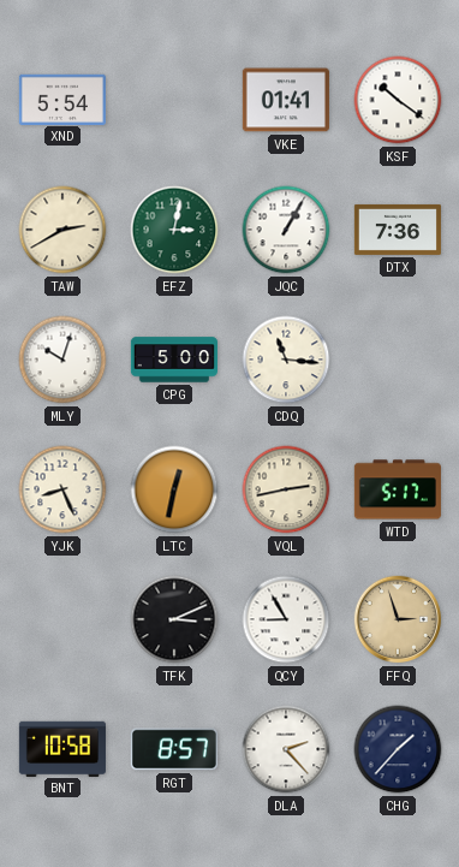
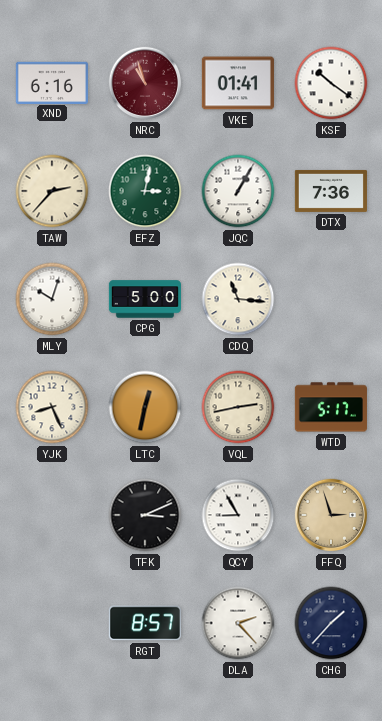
XND: 5:54 -> 6:16
NRC: none -> 10:57
TAW: 2:40 -> 2:37
BNT: 10:58 -> none
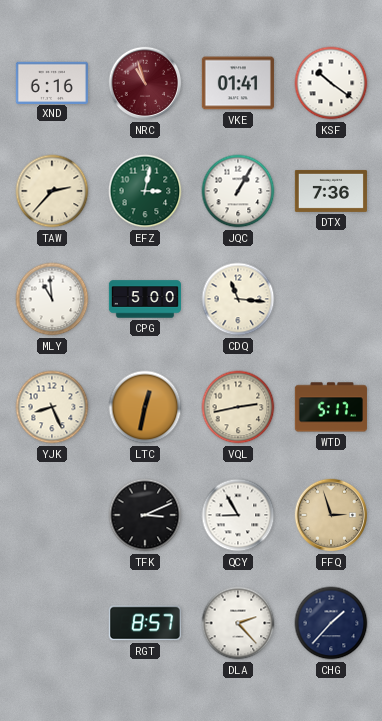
MLY: 10:03 -> 10:59
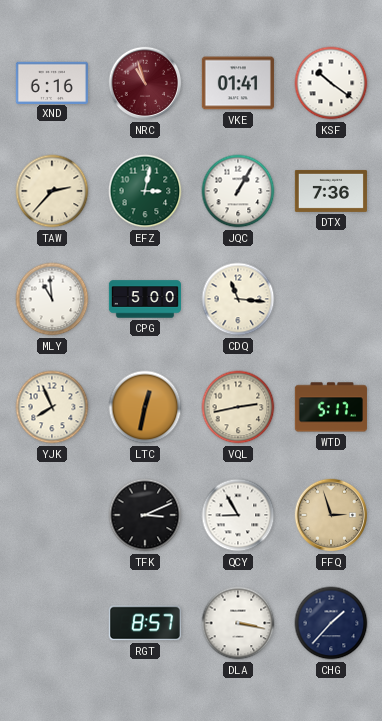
YJK: 8:26 -> 7:56
DLA: 2:23 -> 3:17
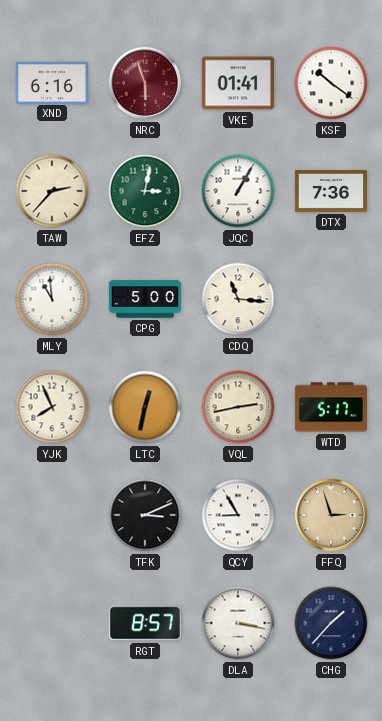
NRC: 10:57 -> 5:57
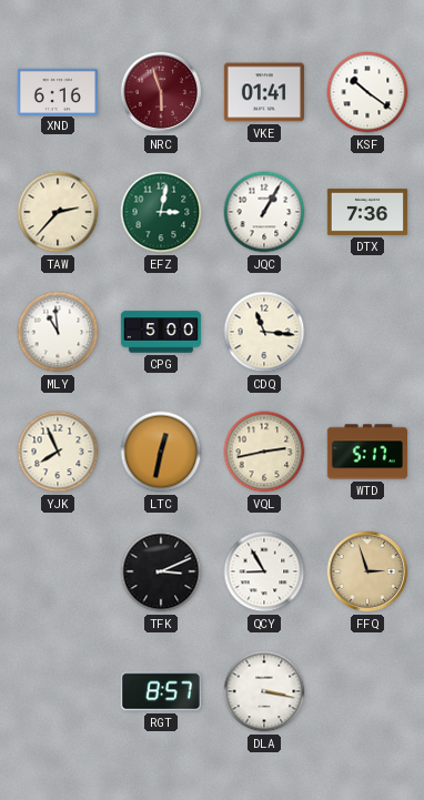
CHG: 1:37 -> none
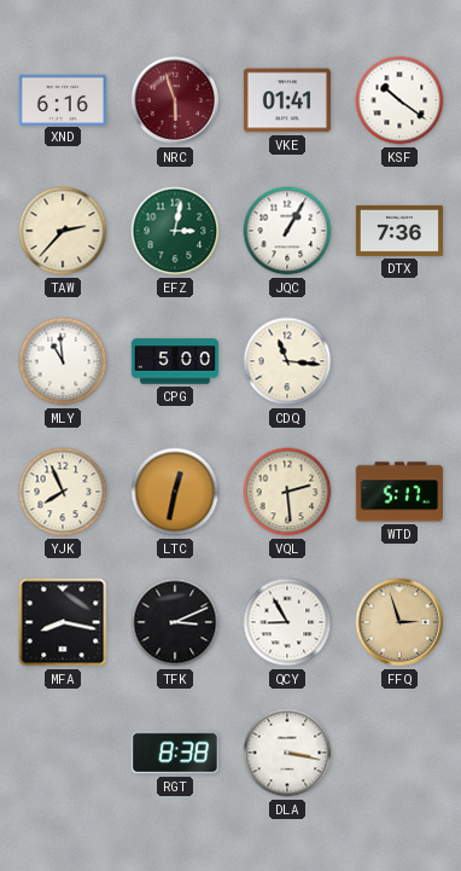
VQL: 2:43 -> 2:29
MFA: none -> 8:17
RGT: 8:57 -> 8:38
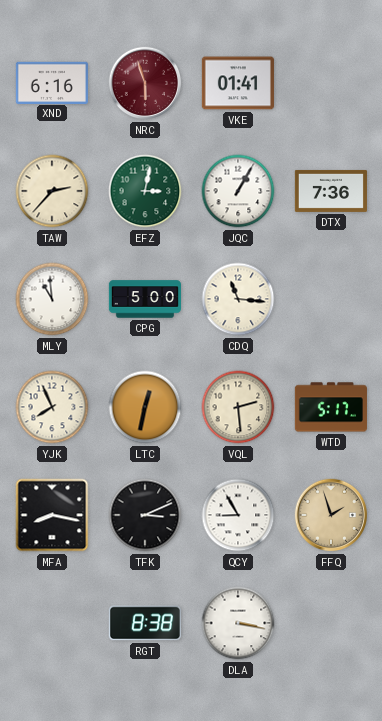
KSF: 10:21 -> none
FFQ: 2:57 -> 1:57
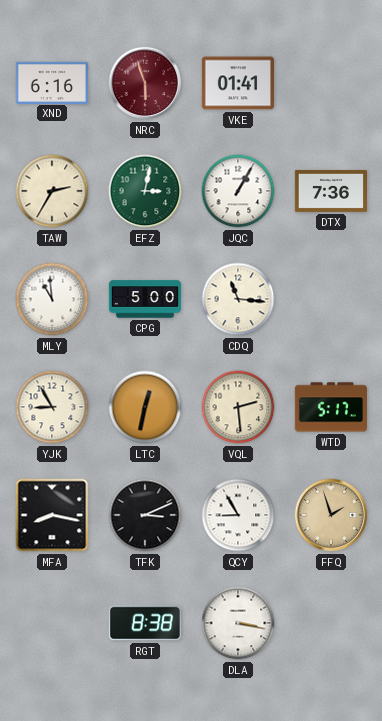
TAW: 2:37 -> 2:35
YJK: 7:56 -> 8:55
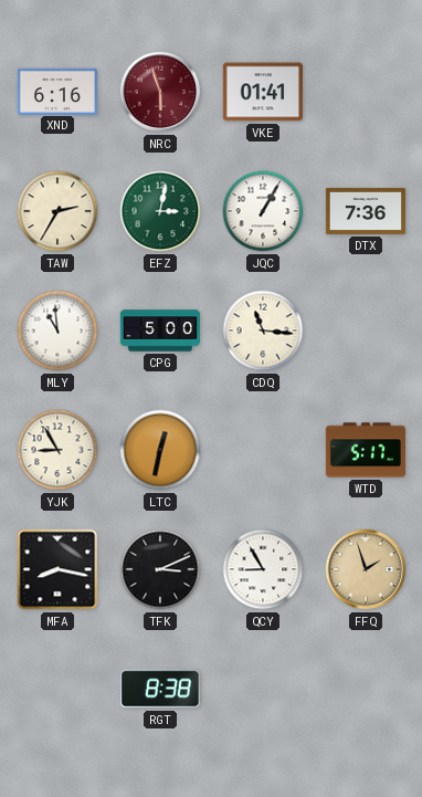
VQL: 2:29 -> none
DLA: 3:17 -> none
